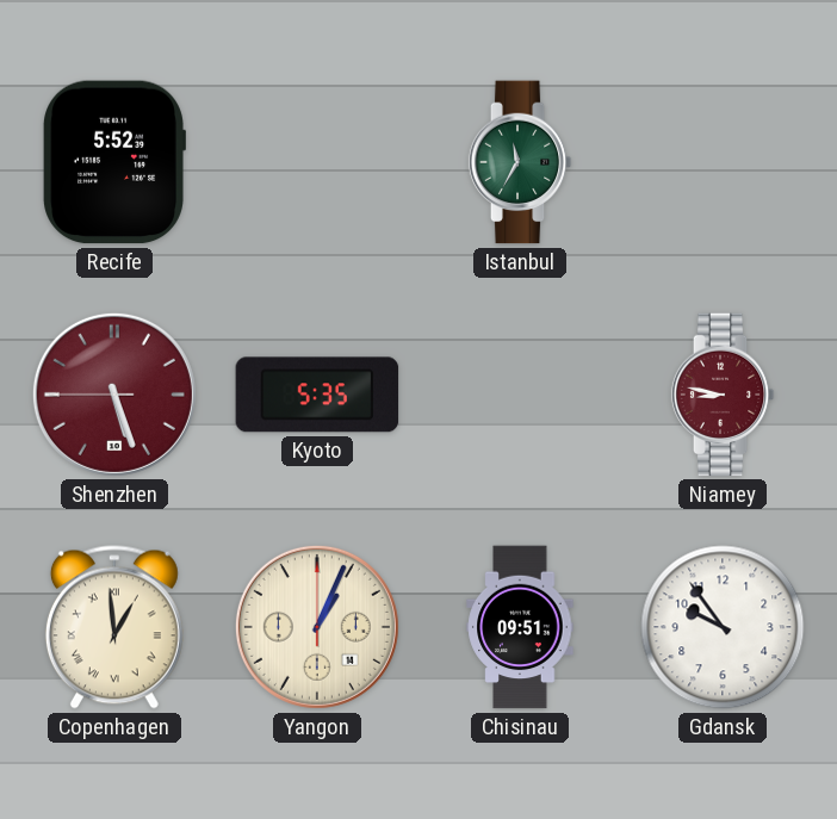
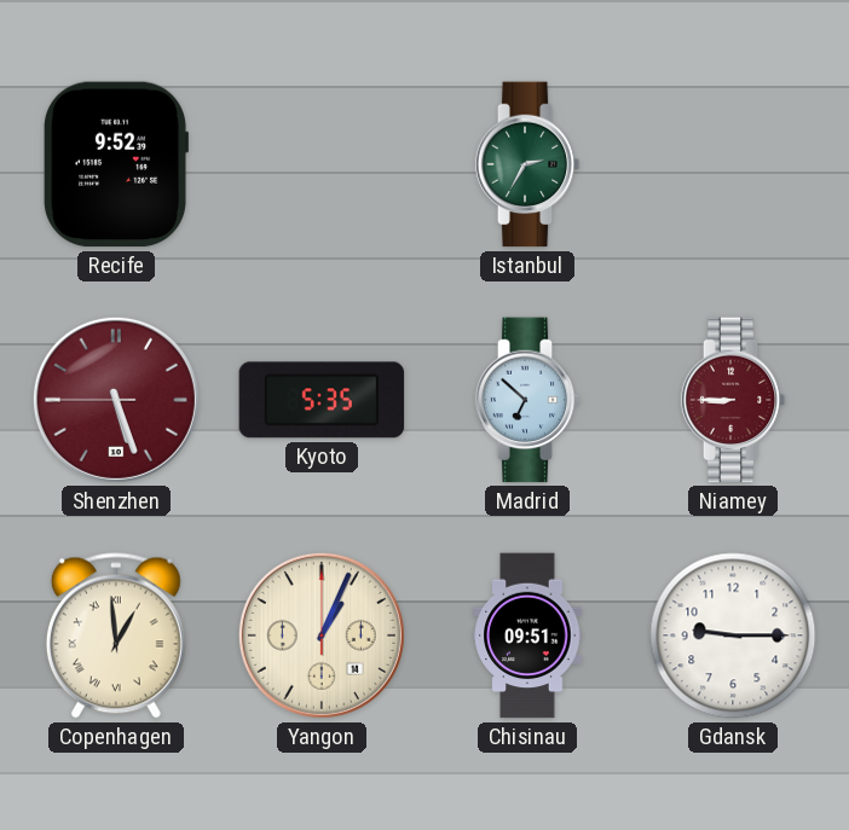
Recife: 5:52 -> 9:52
Istanbul: 11:35 -> 2:35
Madrid: none -> 6:52
Niamey: 8:47 -> 8:45
Gdansk: 9:54 -> 9:15
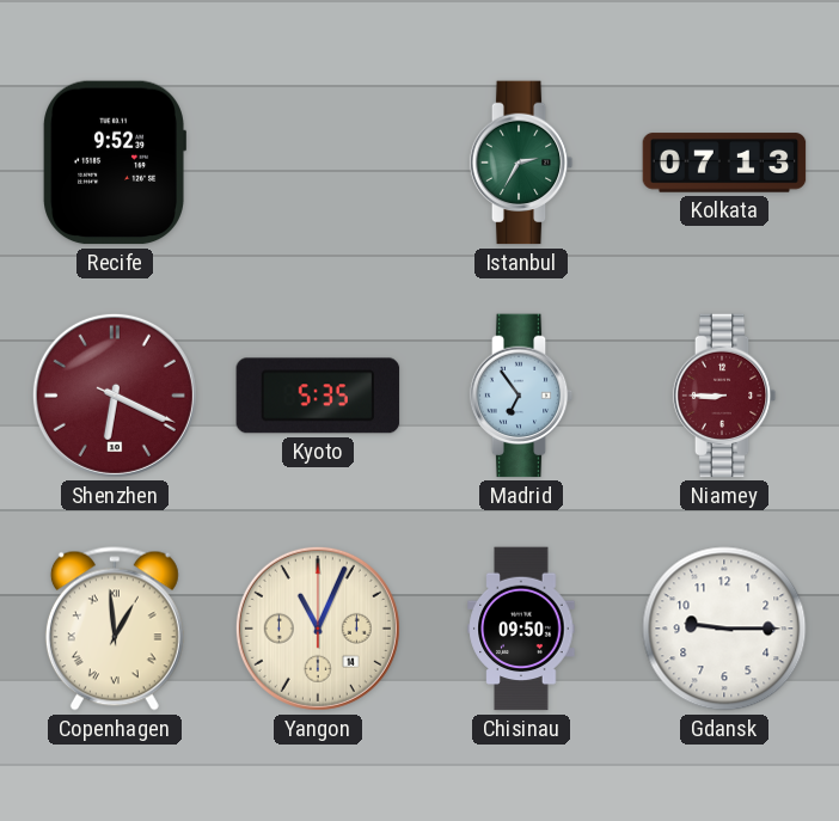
Kolkata: none -> 07:13
Shenzhen: 5:26 -> 6:19
Madrid: 6:52 -> 6:54
Yangon: 1:04 -> 11:04
Chisinau: 09:51 -> 09:50
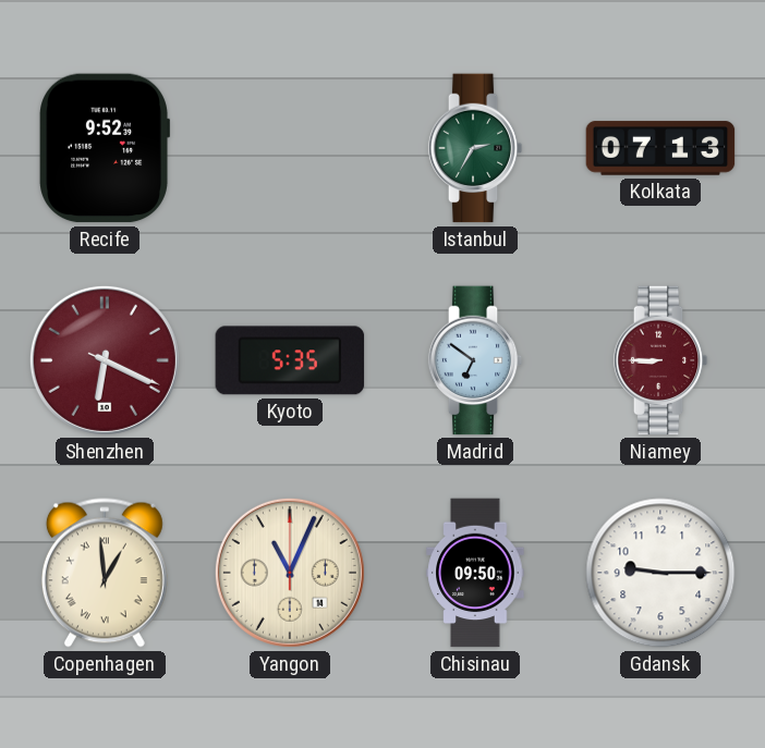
Madrid: 6:54 -> 6:51
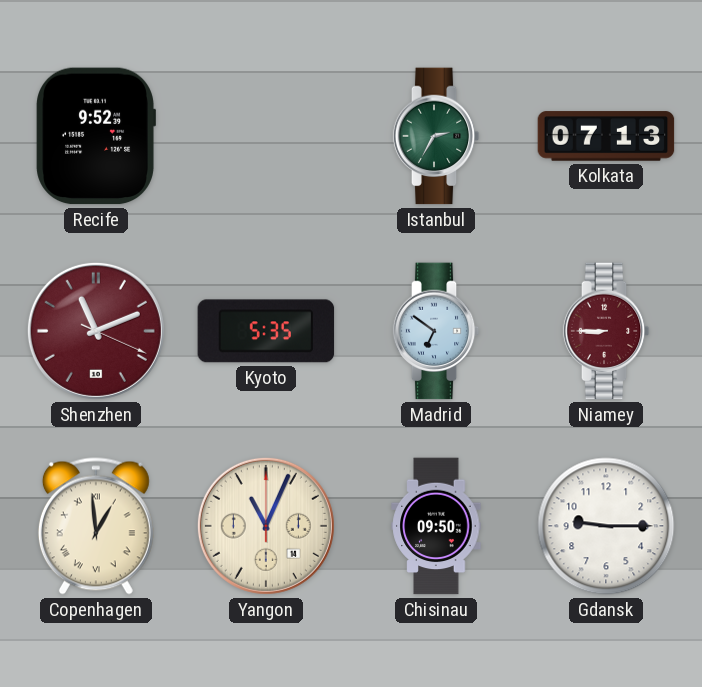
Shenzhen: 6:19 -> 11:11
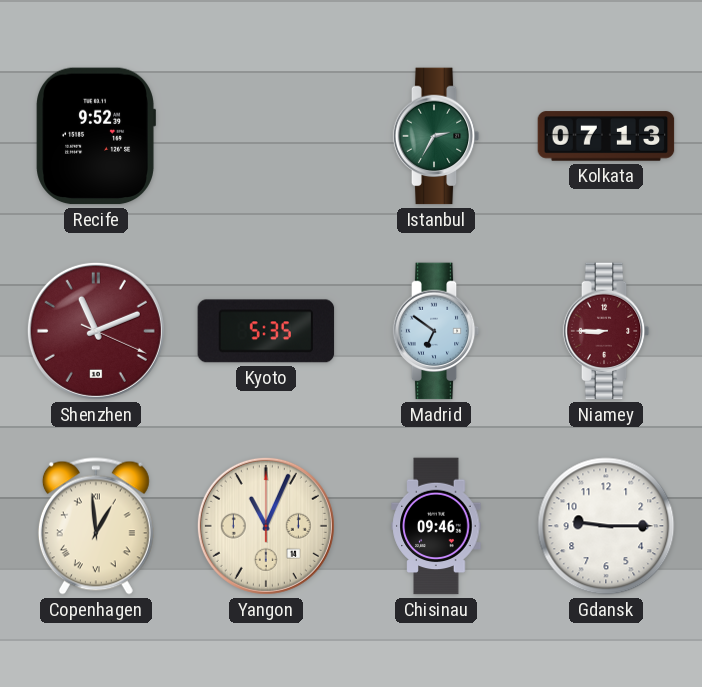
Chisinau: 09:50 -> 09:46
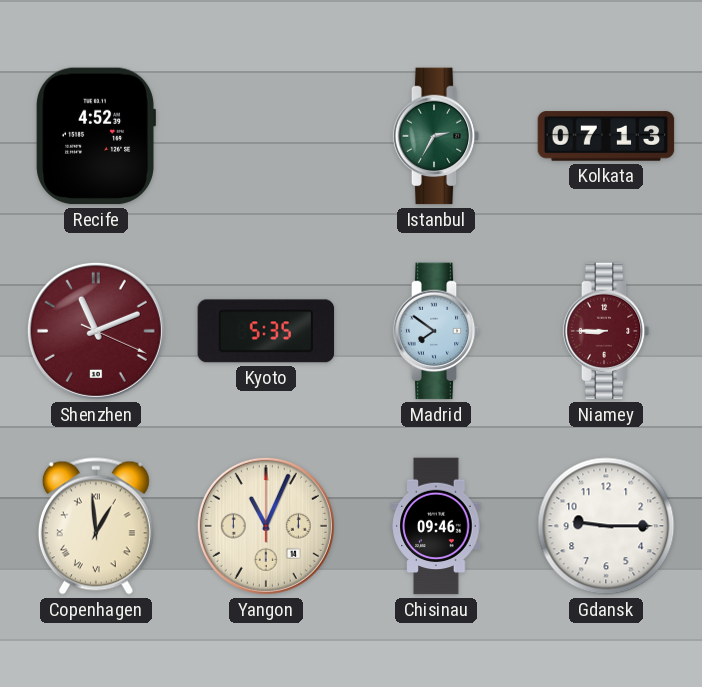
Recife: 9:52 -> 4:52
Madrid: 6:51 -> 7:51
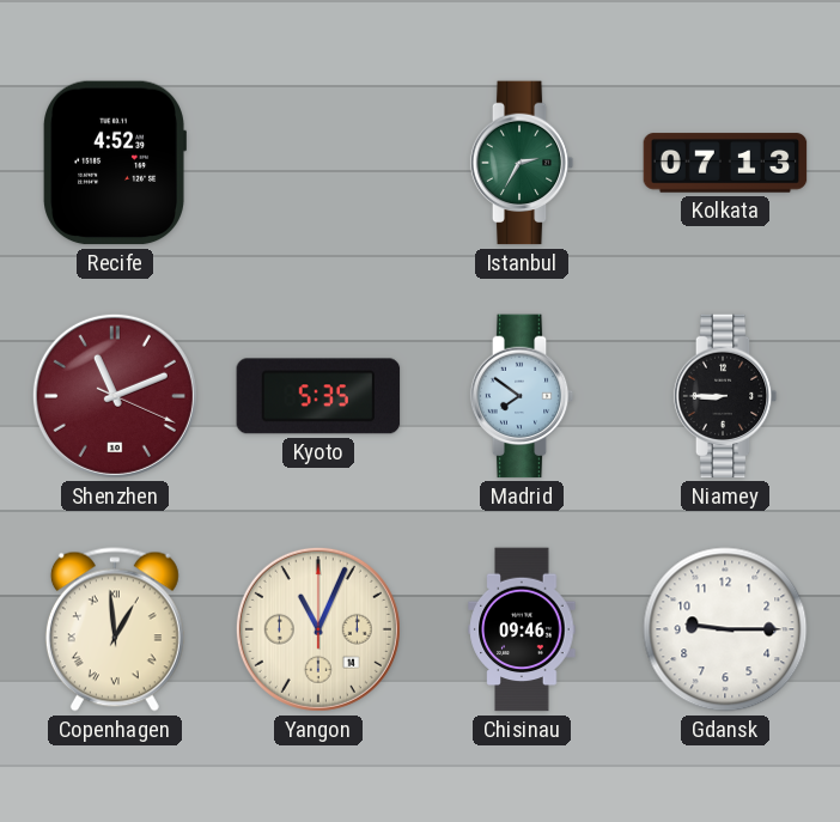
Niamey dial: burgundy -> black
